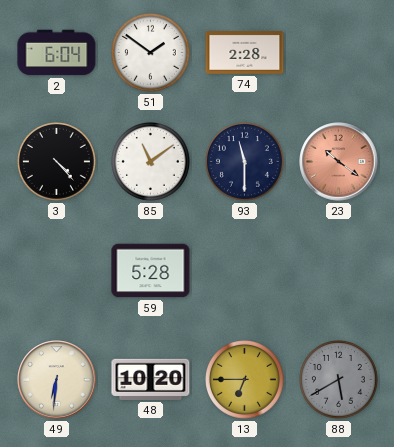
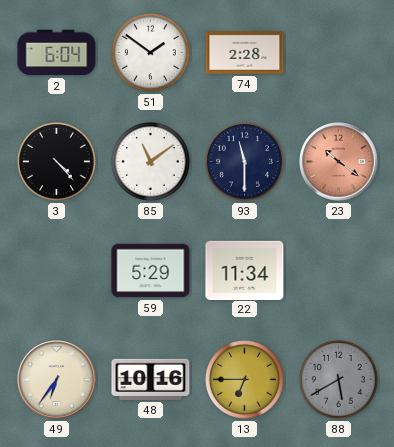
59: 5:28 -> 5:29
22: none -> 11:34
49: 6:31 -> 6:36
48: 10:20 -> 10:16
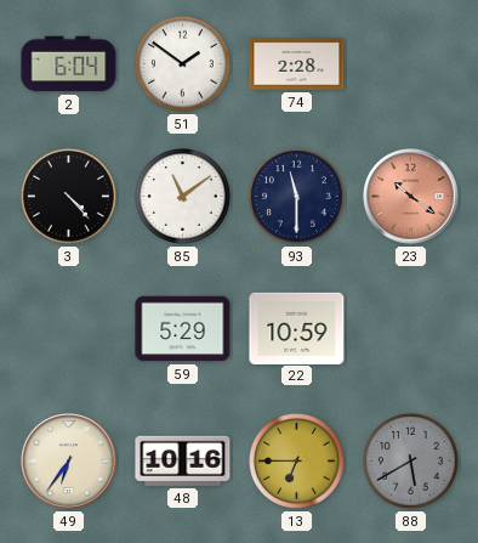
22: 11:34 -> 10:59
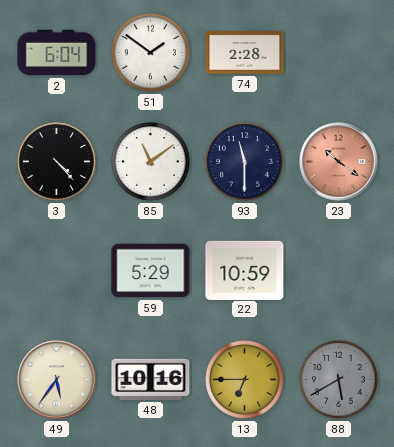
49: 6:36 -> 5:36
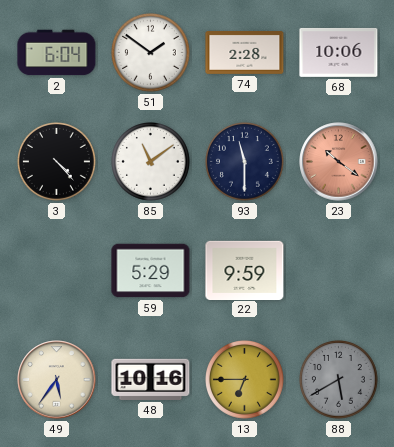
68: none -> 10:06
22: 10:59 -> 9:59
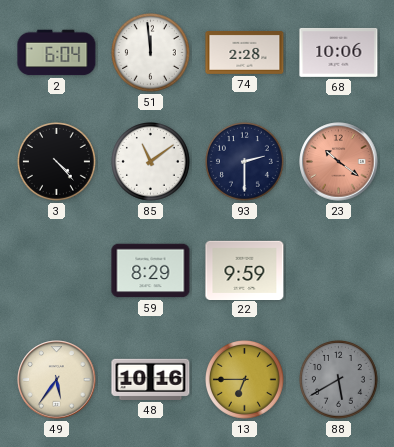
51: 1:51 -> 11:59
93: 11:30 -> 2:30
59: 5:29 -> 8:29
